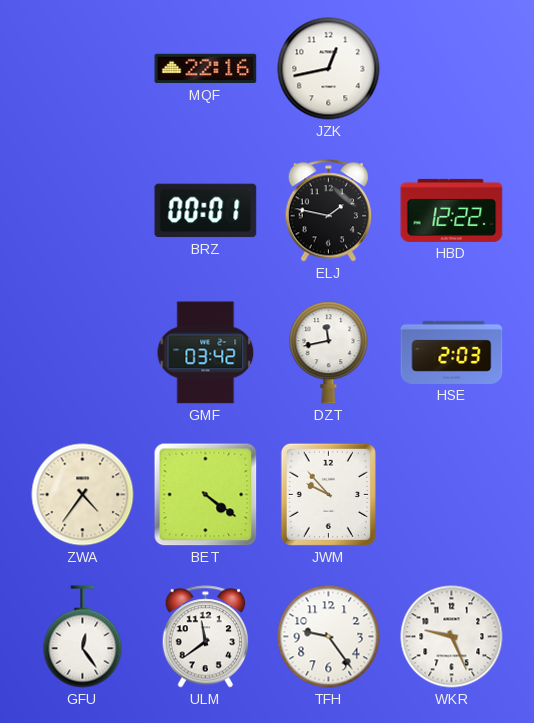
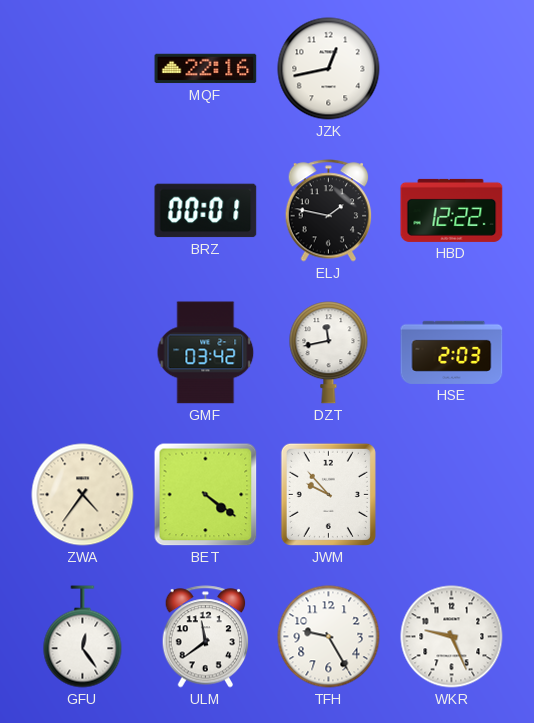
TFH: 9:24 -> 9:25
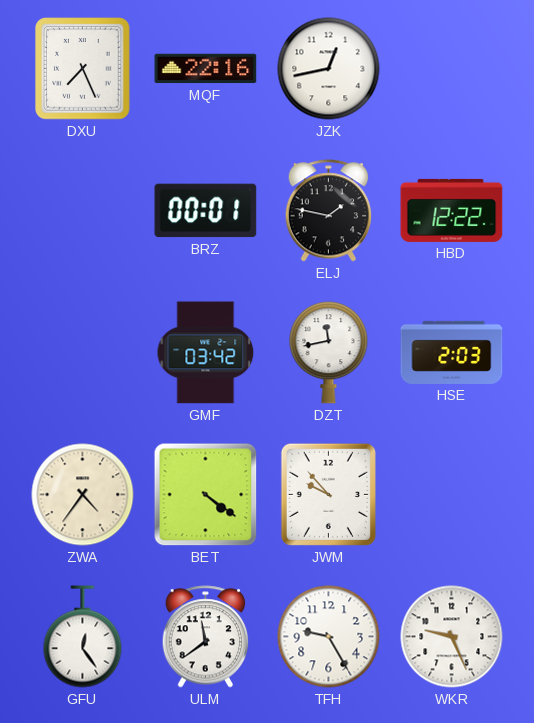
DXU: none -> 7:26
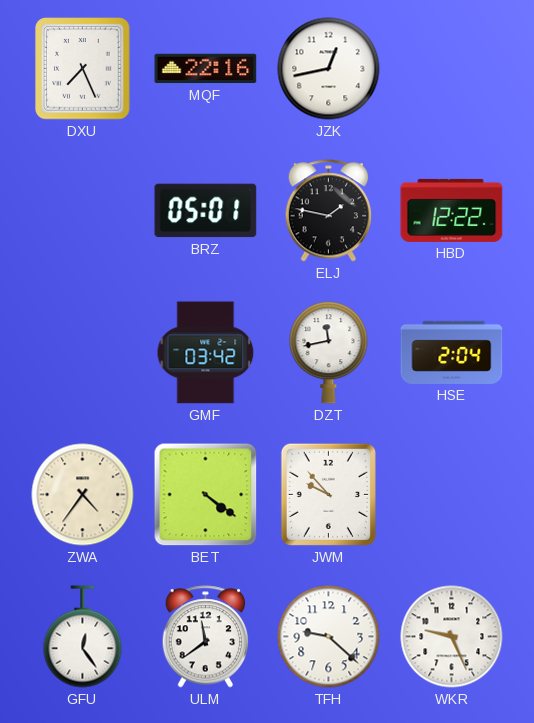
BRZ: 00:01 -> 05:01
HSE: 2:03 -> 2:04
TFH: 9:25 -> 9:22
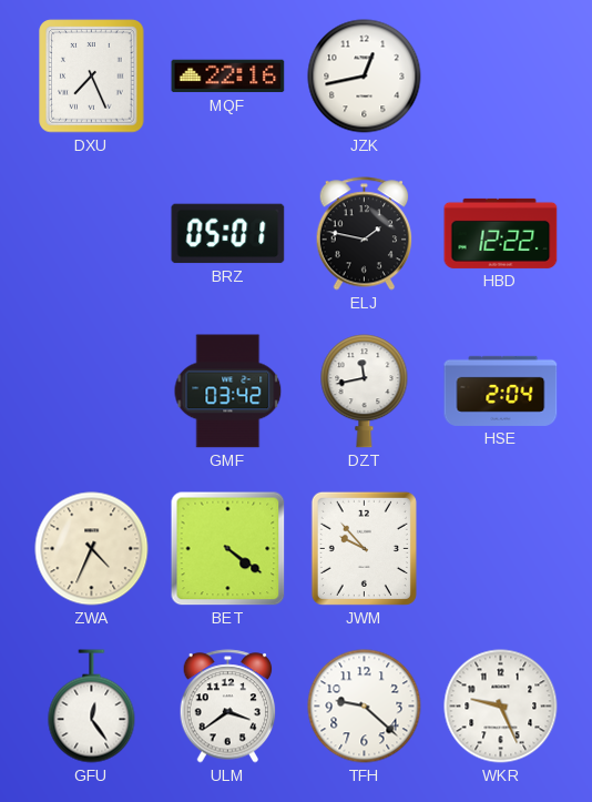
ZWA: 4:36 -> 4:34
ULM: 11:39 -> 3:39
